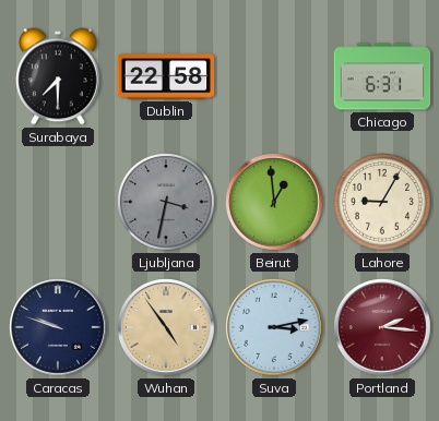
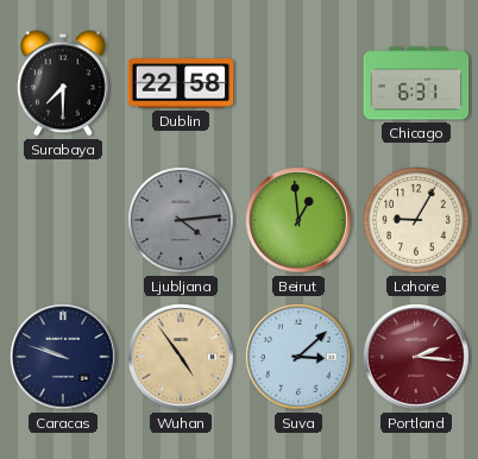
Ljubljana: 3:32 -> 4:14
Suva: 3:13 -> 3:08
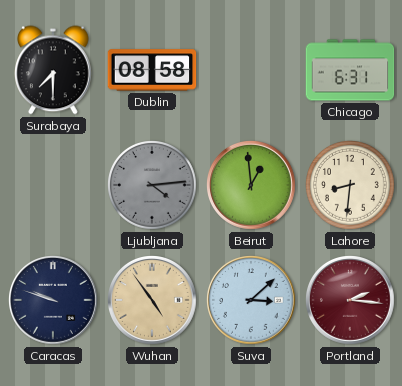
Dublin: 22:58 -> 08:58
Lahore: 9:05 -> 8:31
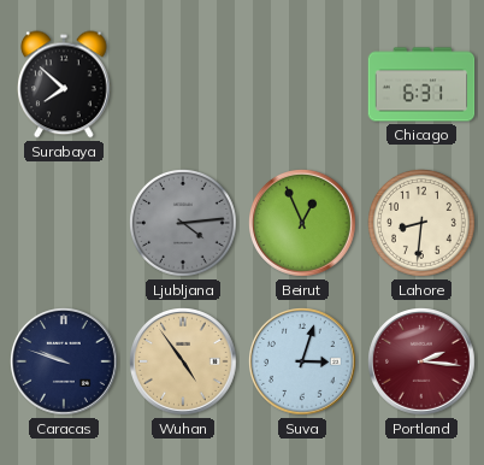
Surabaya: 7:30 -> 7:52
Dublin: 08:58 -> none
Beirut: 12:59 -> 12:56
Suva: 3:08 -> 3:03
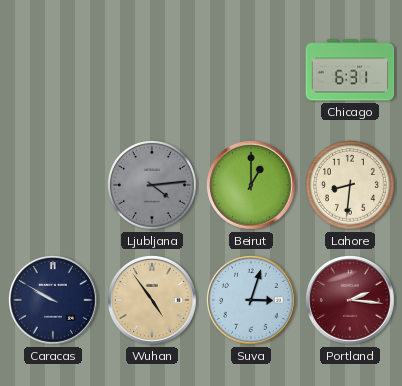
Surabaya: 7:52 -> none
Beirut: 12:56 -> 1:00
Caracas: 9:48 -> 9:50
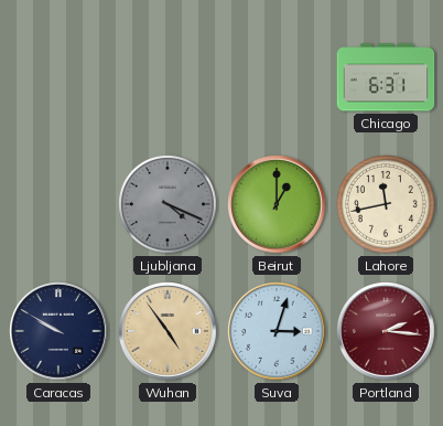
Ljubljana: 4:14 -> 4:19
Lahore: 8:31 -> 11:43
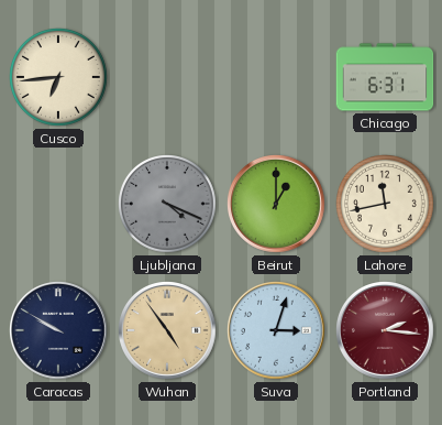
Cusco: none -> 6:44
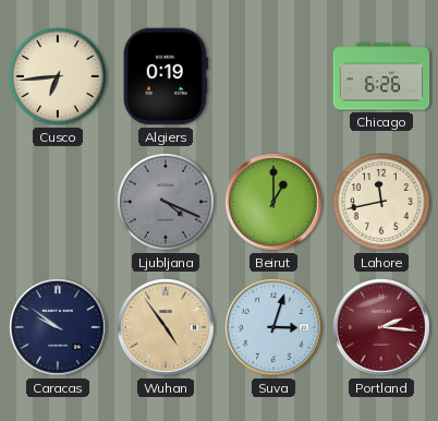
Algiers: none -> 0:19
Chicago: 6:31 -> 6:26
Caracas: 9:50 -> 9:51
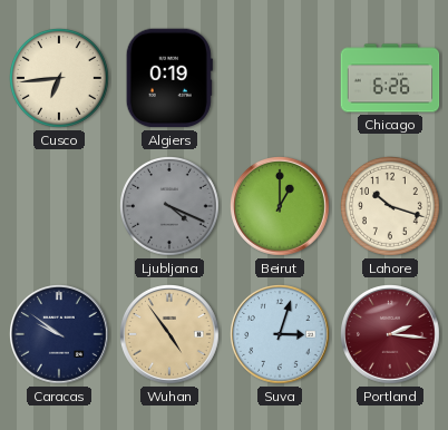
Lahore: 11:43 -> 10:18
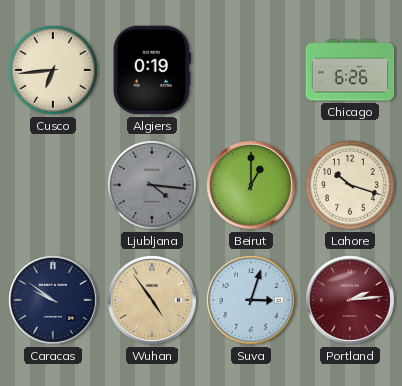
Ljubljana: 4:19 -> 4:16
Portland: 2:16 -> 2:14
